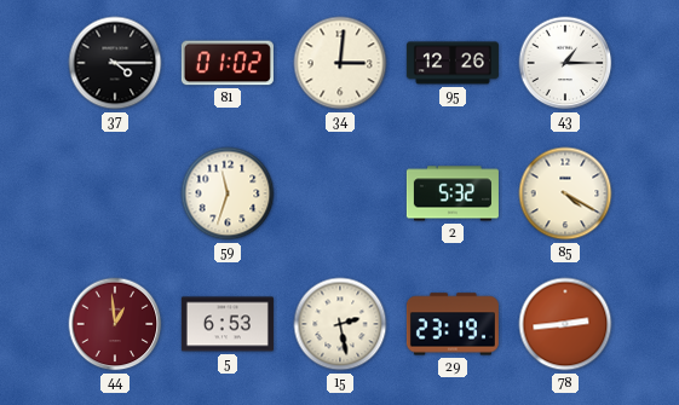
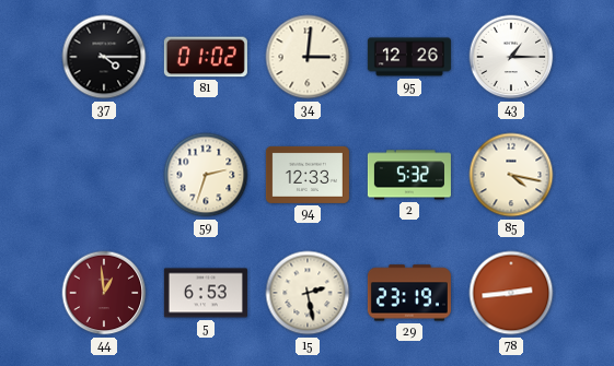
59: 11:33 -> 2:33
94: none -> 12:33
85: 4:20 -> 4:17
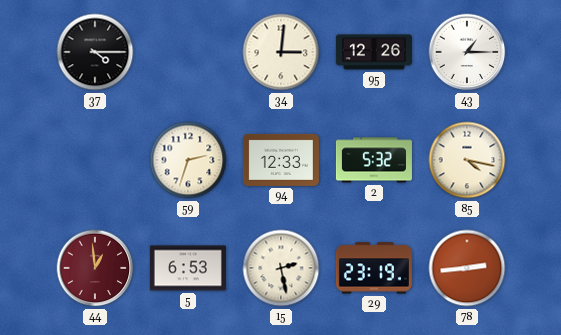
81: 01:02 -> none
